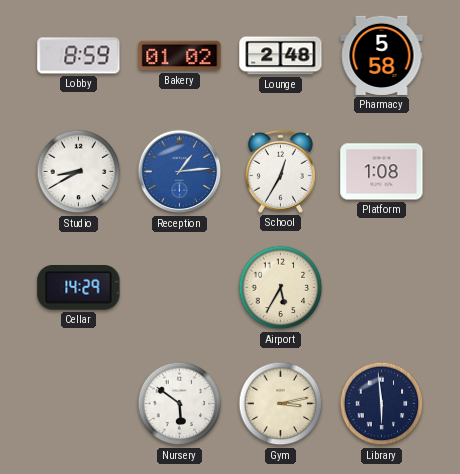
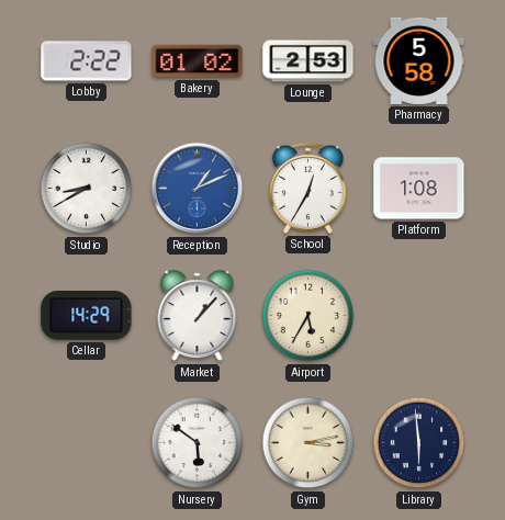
Lobby: 8:59 -> 2:22
Lounge: 2:48 -> 2:53
Reception: 1:14 -> 1:11
Market: none -> 1:07
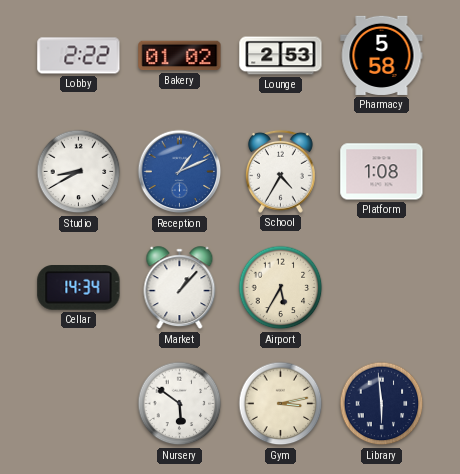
School: 12:35 -> 4:35
Cellar: 14:29 -> 14:34
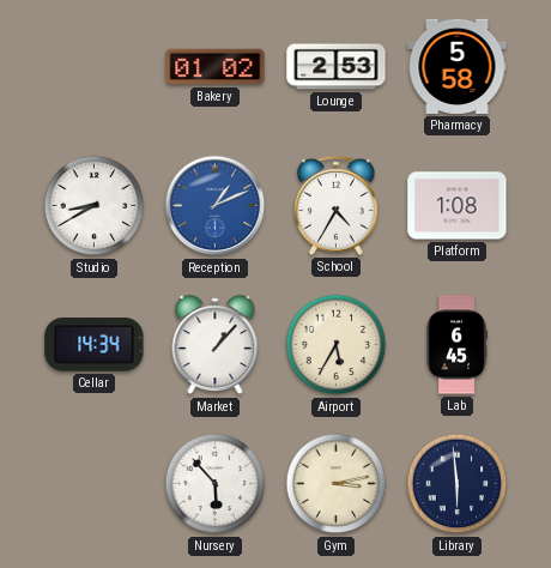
Lobby: 2:22 -> none
Lab: none -> 6:45
Nursery: 5:51 -> 5:53
